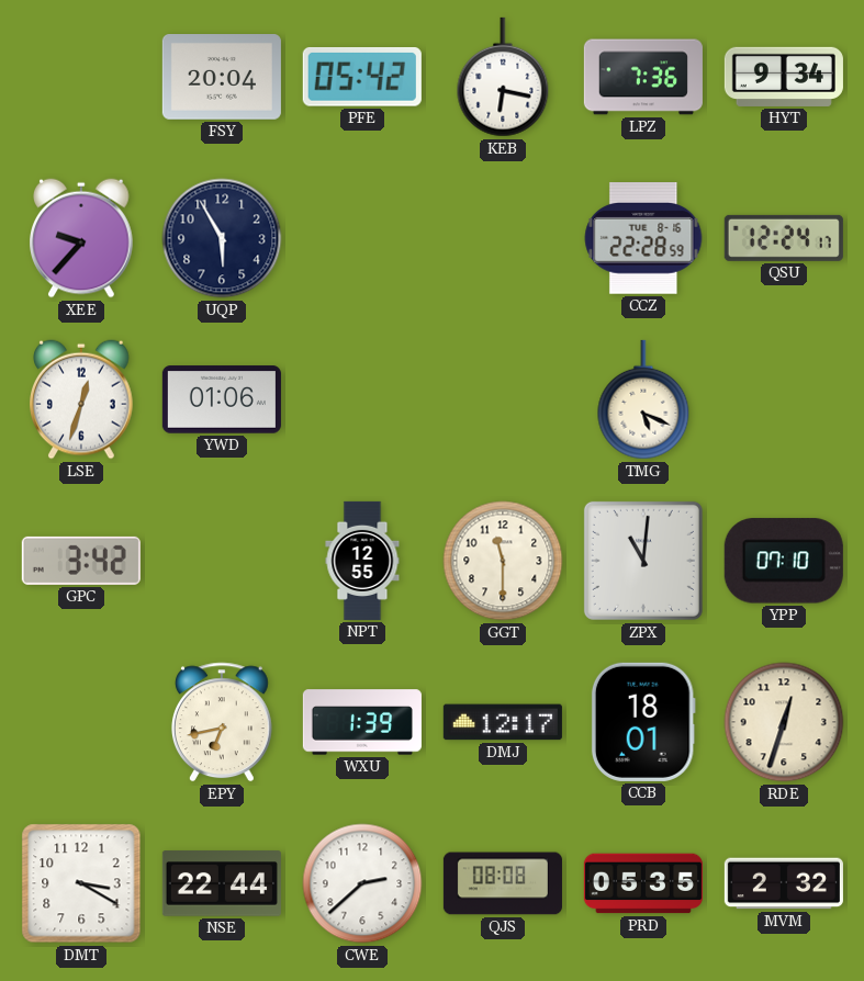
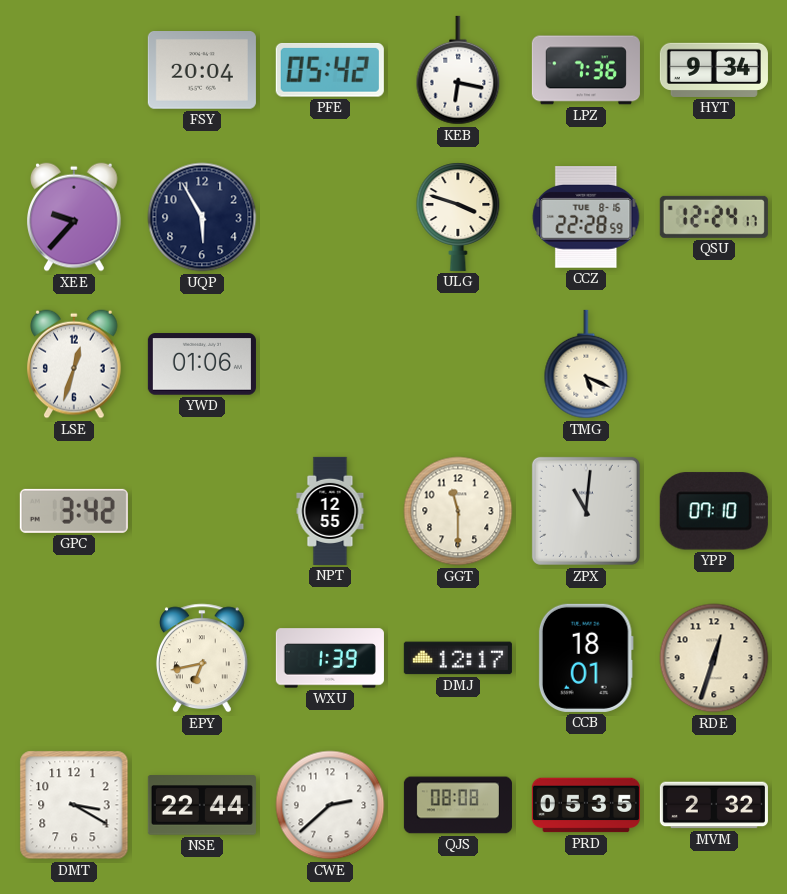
ULG: none -> 3:48
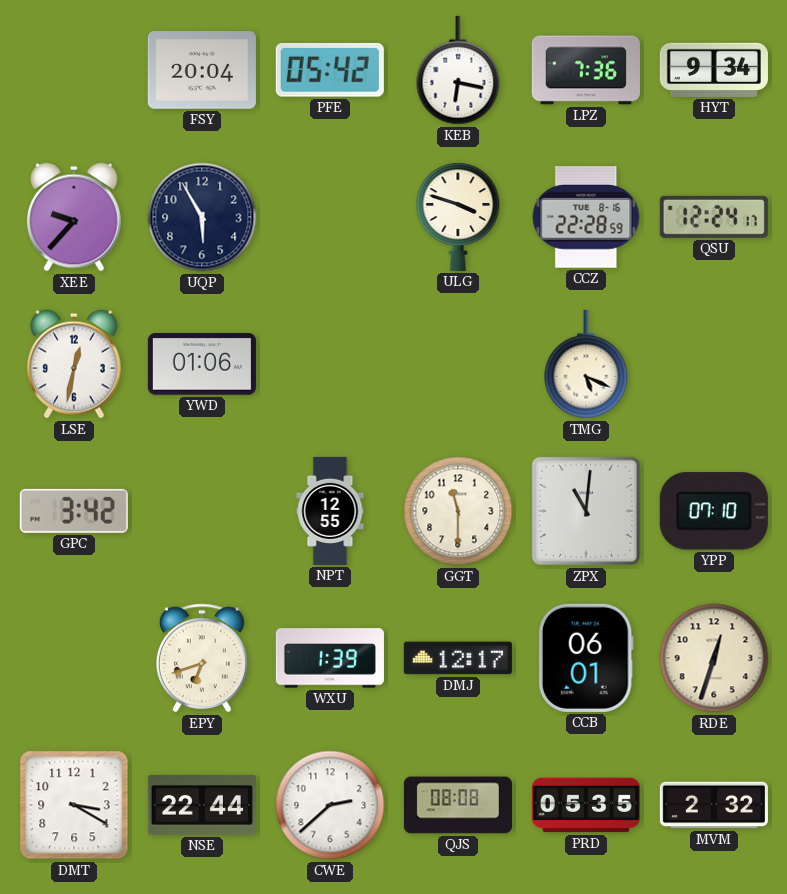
LSE: 12:33 -> 12:32
EPY: 6:43 -> 6:42
CCB: 18:01 -> 06:01
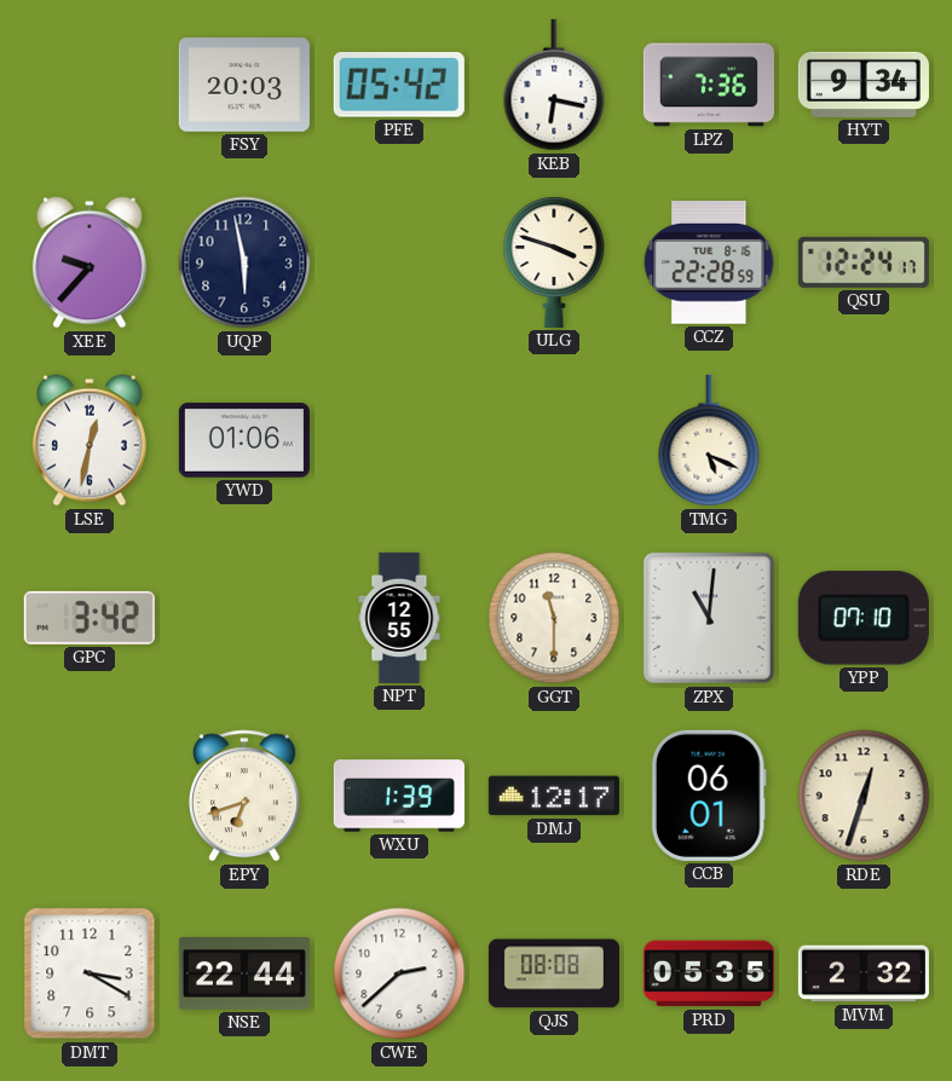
FSY: 20:04 -> 20:03
UQP: 5:55 -> 5:58
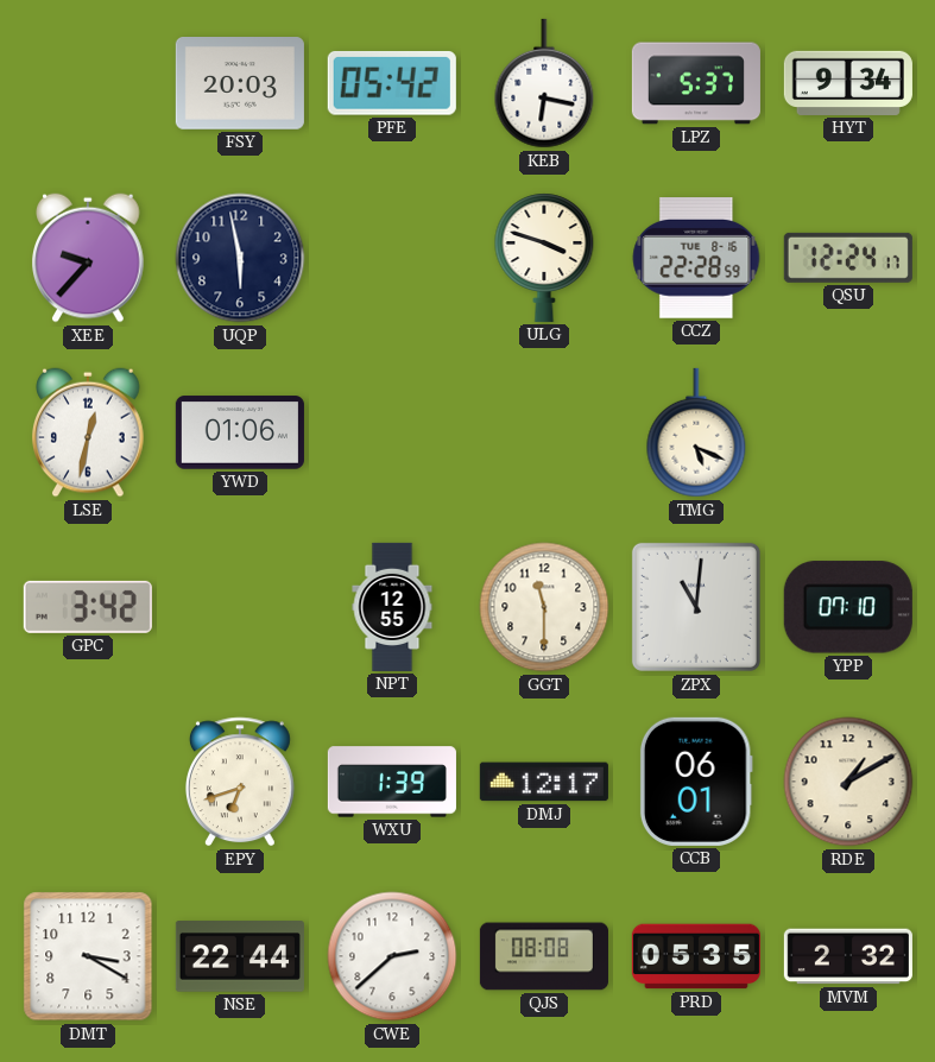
LPZ: 7:36 -> 5:37
RDE: 12:33 -> 1:10
